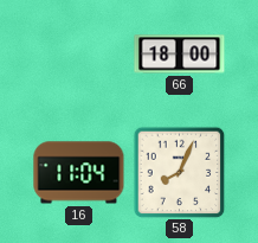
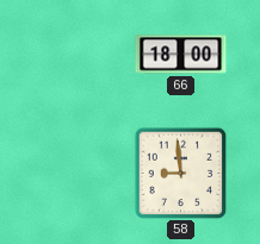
16: 11:04 -> none
58: 8:04 -> 8:59
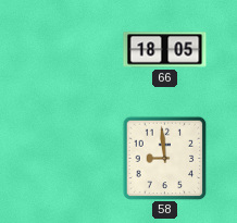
66: 18:00 -> 18:05
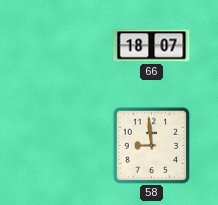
66: 18:05 -> 18:07
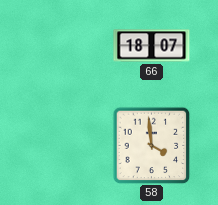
58: 8:59 -> 3:59
